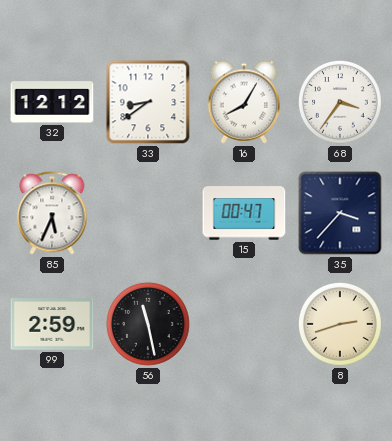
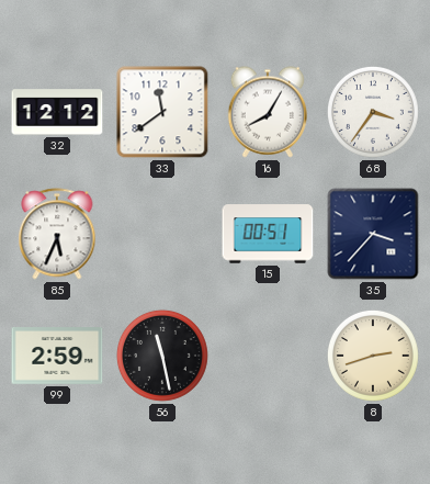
33: 8:39 -> 11:39
15: 00:47 -> 00:51
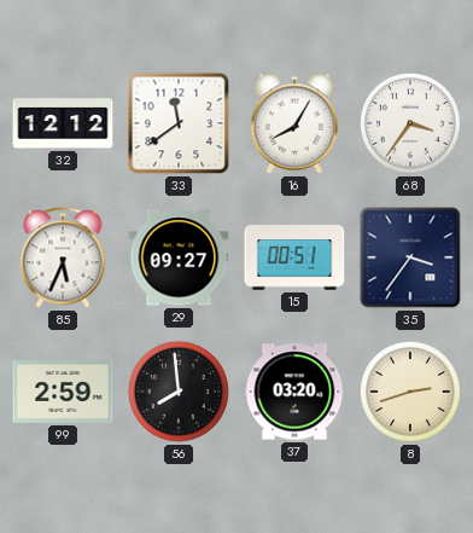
29: none -> 09:27
35: 3:37 -> 3:36
56: 11:28 -> 7:59
37: none -> 03:20
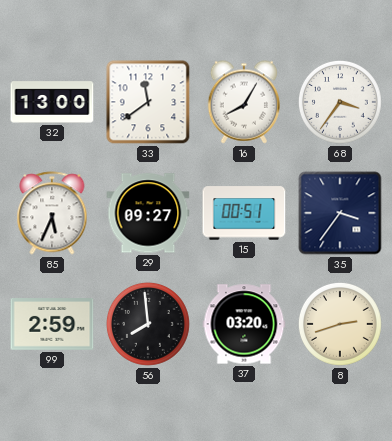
32: 12:12 -> 13:00
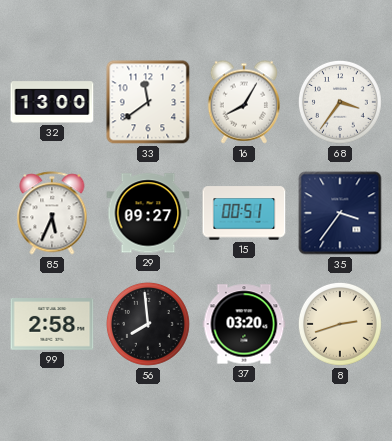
99: 2:59 -> 2:58
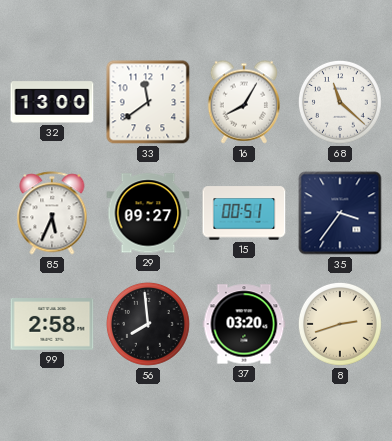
68: 3:36 -> 11:22
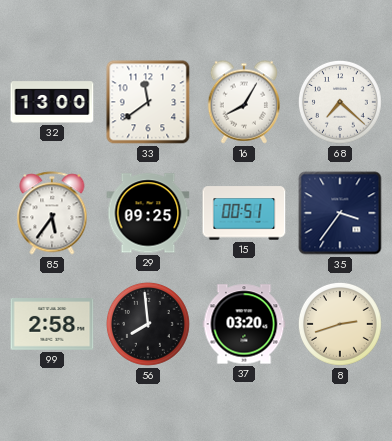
68: 11:22 -> 7:22
85: 5:34 -> 5:36
29: 09:27 -> 09:25
